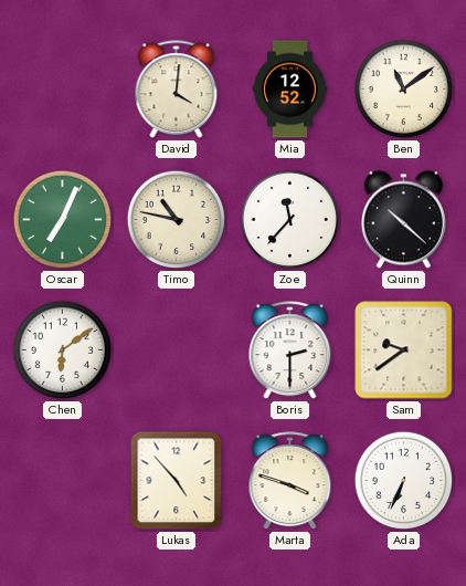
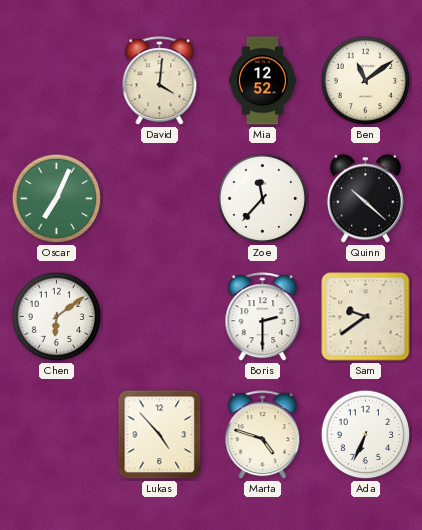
Timo: 10:47 -> none
Marta: 3:48 -> 4:48
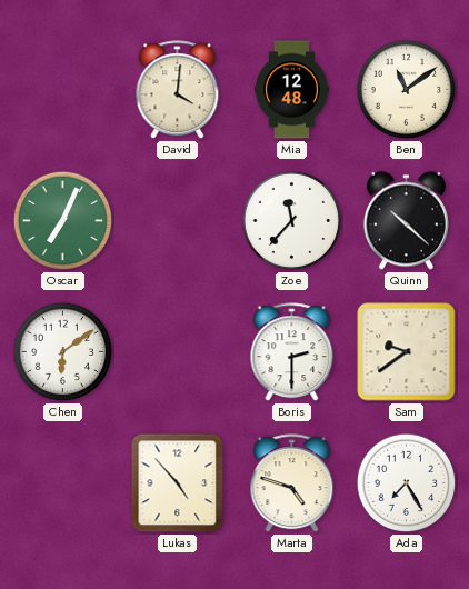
Mia: 12:52 -> 12:48
Ada: 6:34 -> 7:25
